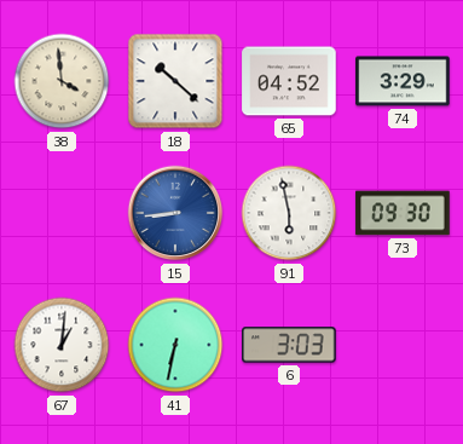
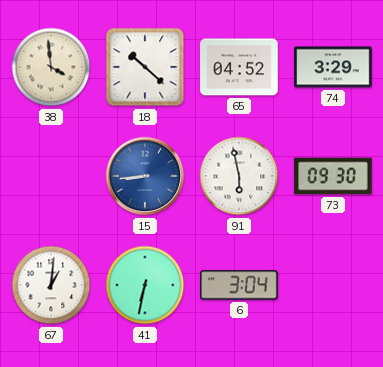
6: 3:03 -> 3:04
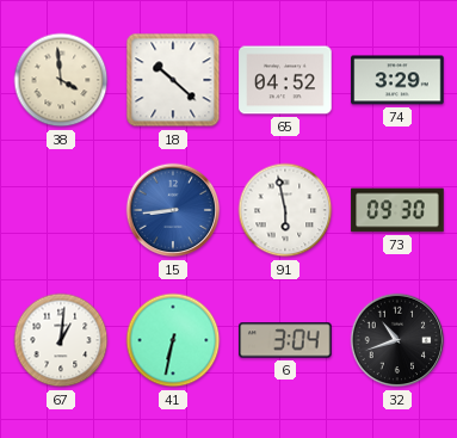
32: none -> 10:42
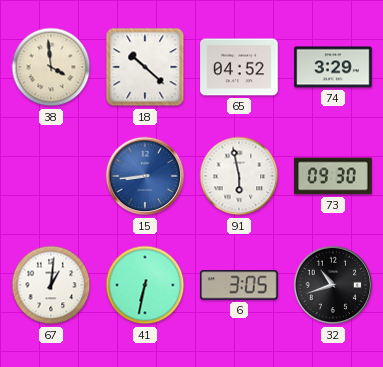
6: 3:04 -> 3:05
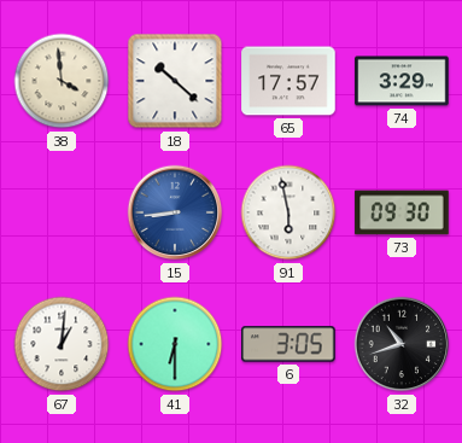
65: 04:52 -> 17:57
41: 6:32 -> 6:30
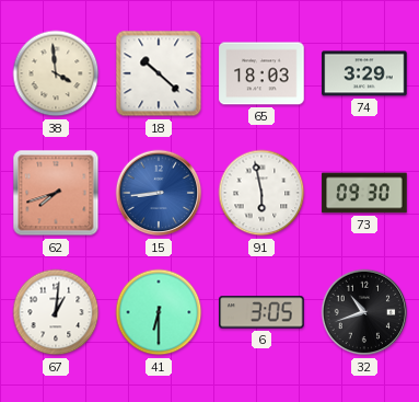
65: 17:57 -> 18:03
62: none -> 7:42
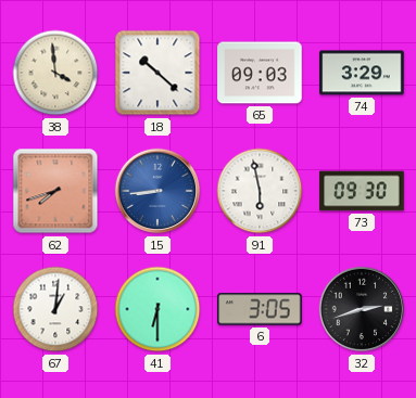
65: 18:03 -> 09:03
32: 10:42 -> 2:42
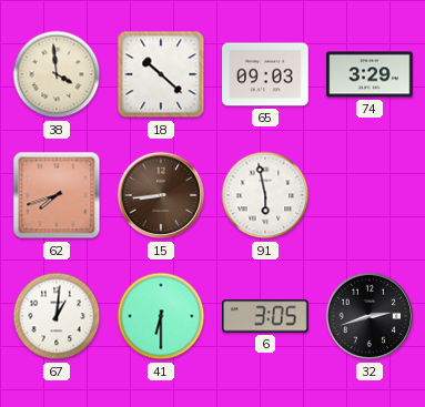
15 dial: blue -> brown
73: 09:30 -> none
